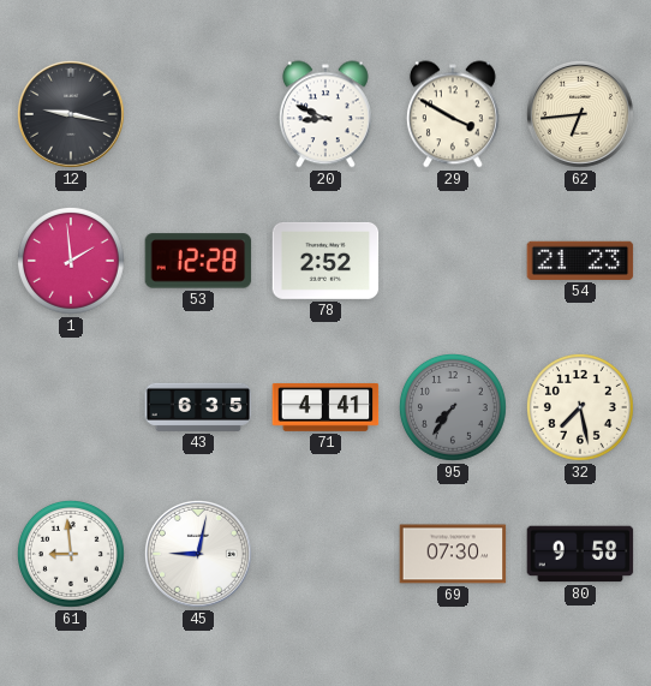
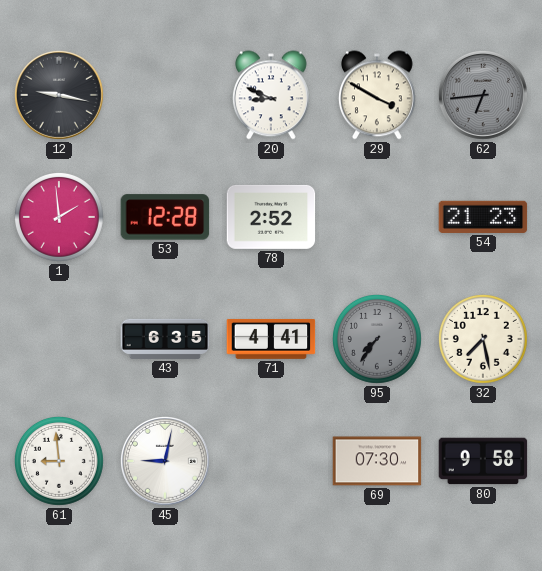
62 dial: cream -> grey
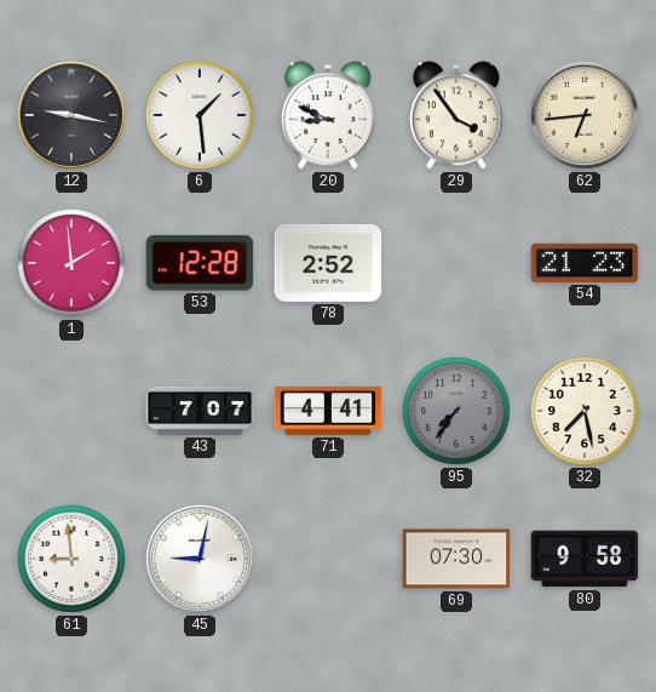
6: none -> 1:29
29: 3:50 -> 3:54
62 dial: grey -> cream
43: 6:35 -> 7:07
